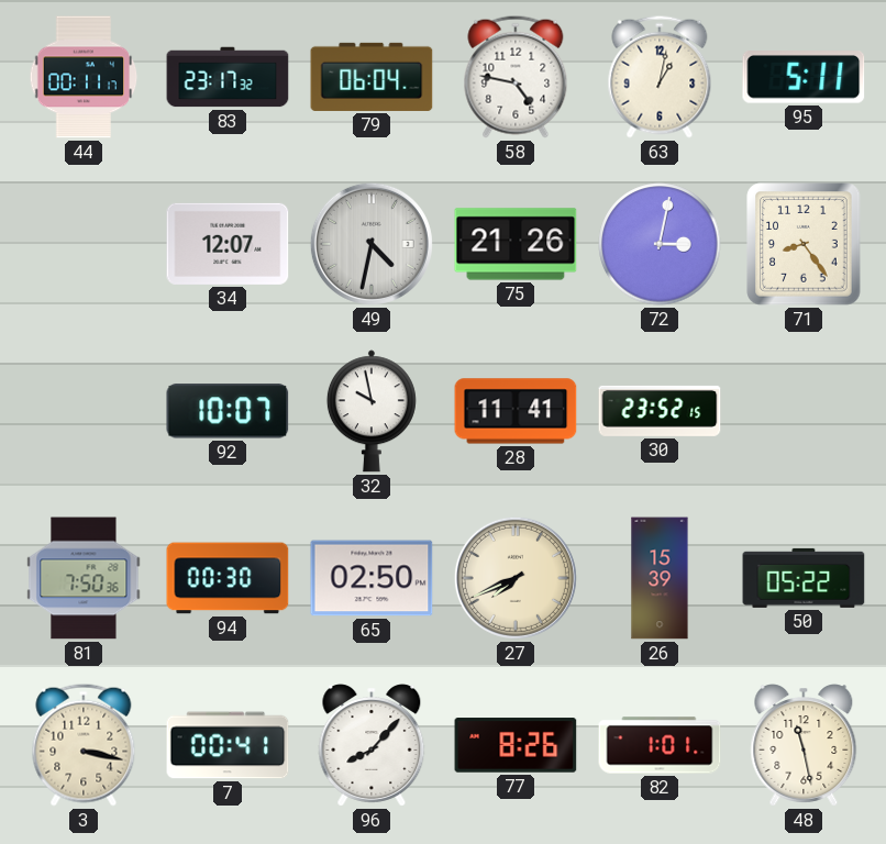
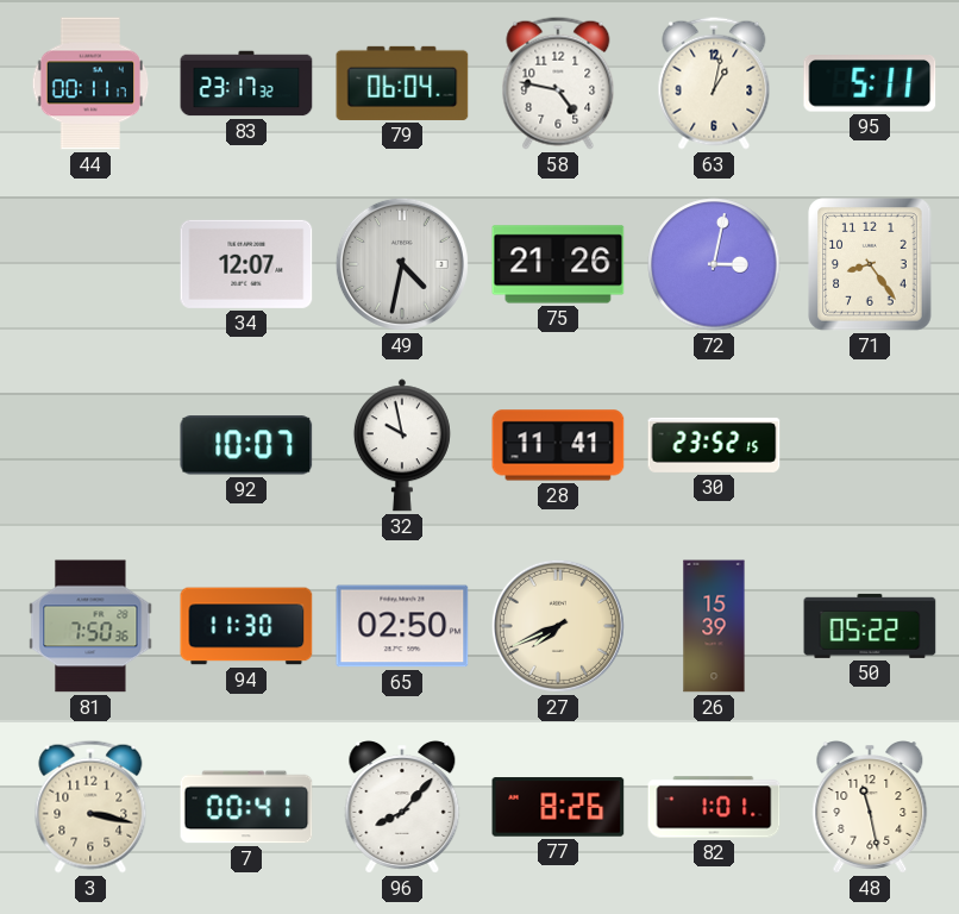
94: 00:30 -> 11:30
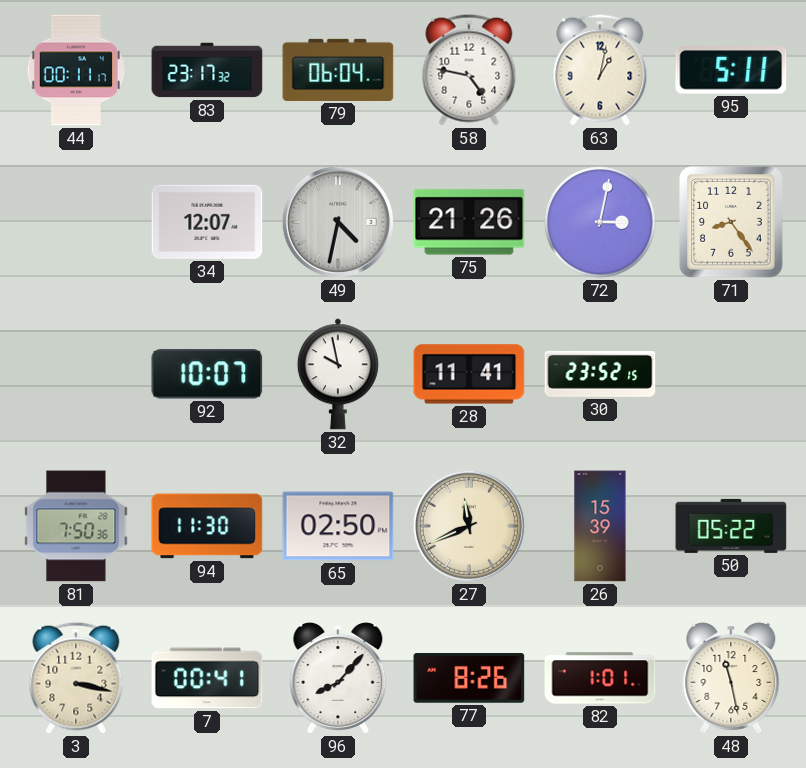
27: 7:41 -> 11:41
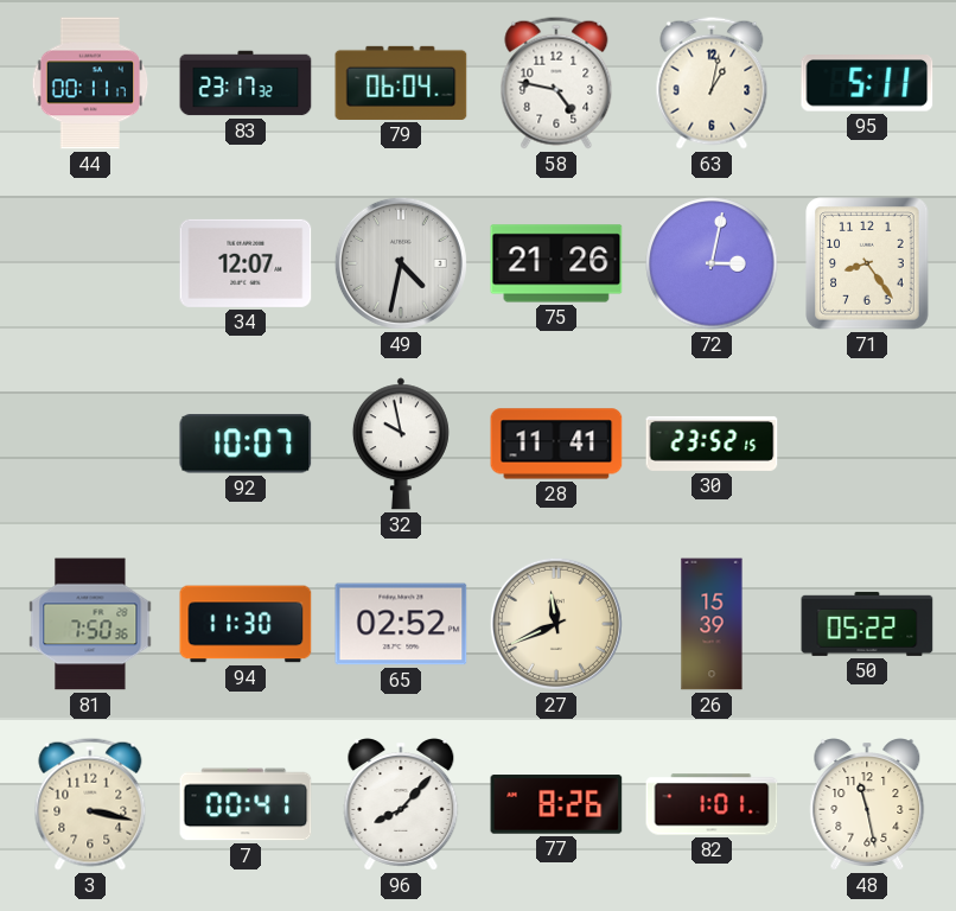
65: 02:50 -> 02:52
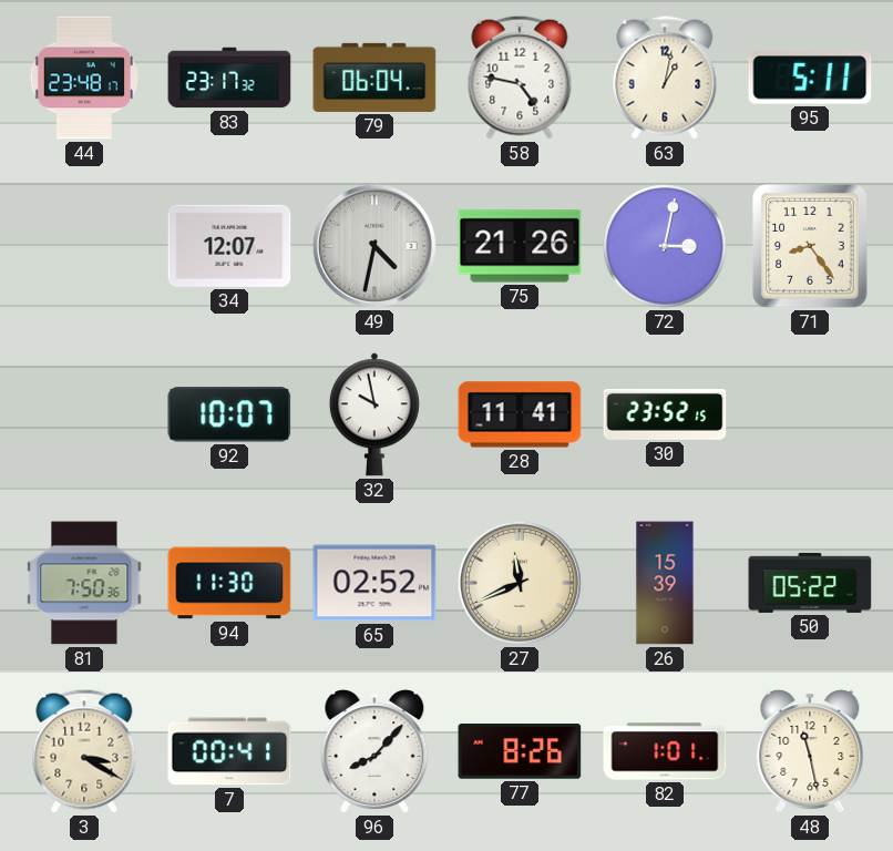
44: 00:11 -> 23:48
3: 3:17 -> 3:20
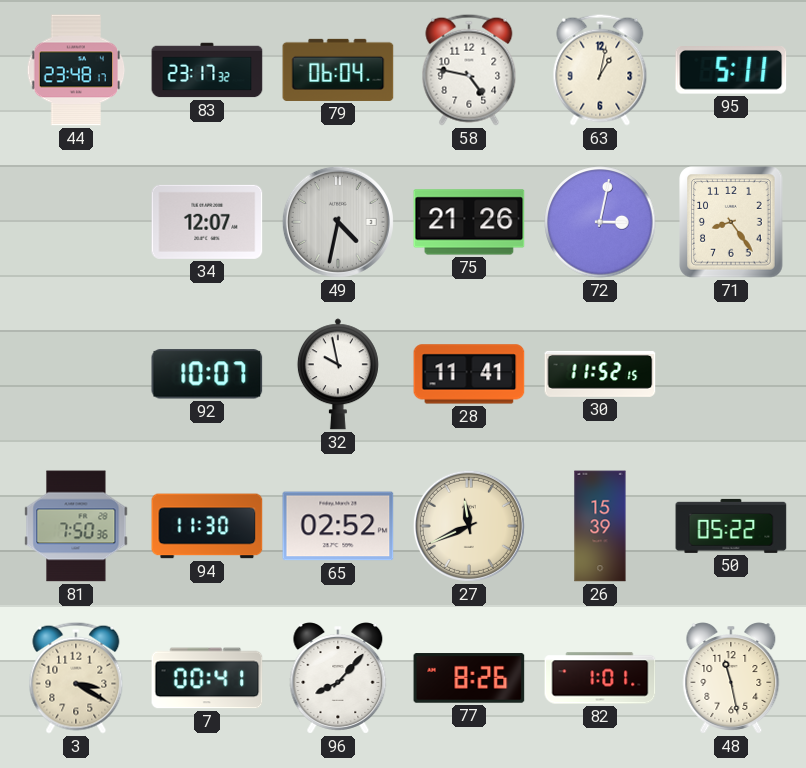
30: 23:52 -> 11:52
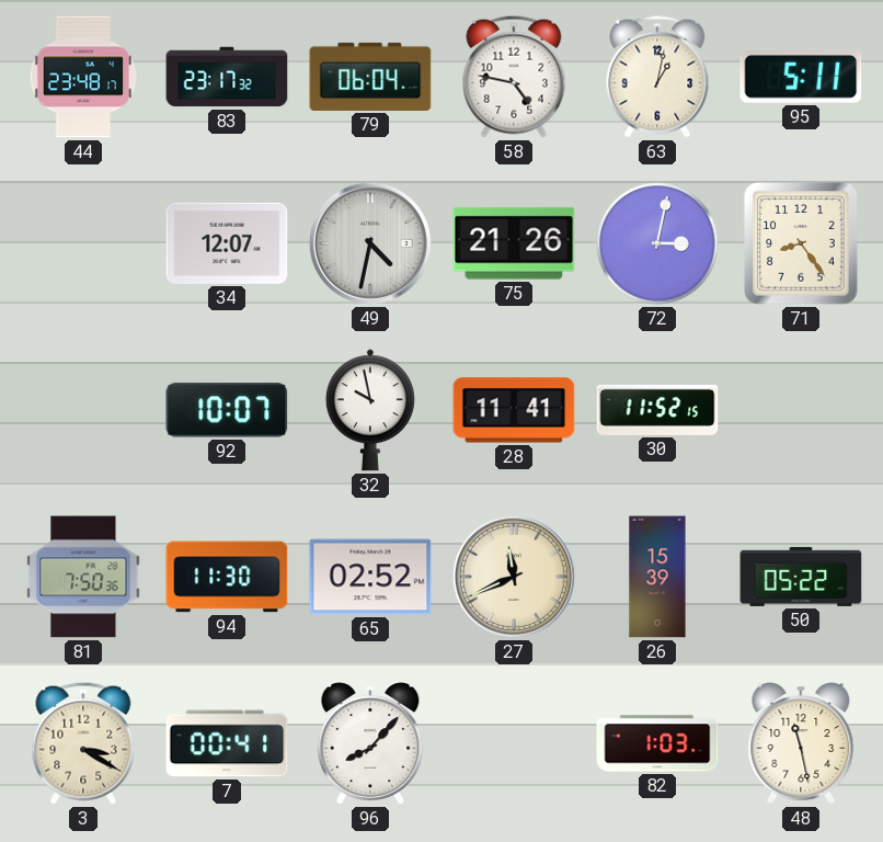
77: 8:26 -> none
82: 1:01 -> 1:03
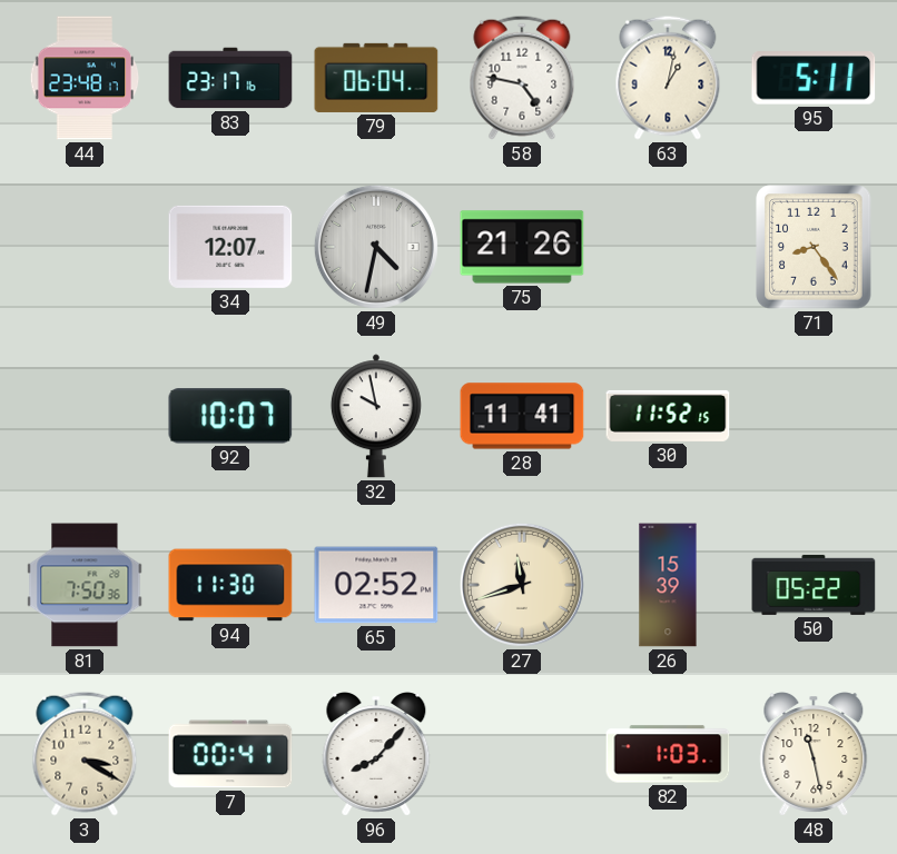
83: 23:17:32 -> 23:17:16
72: 3:02 -> none
27: 11:41 -> 11:42
